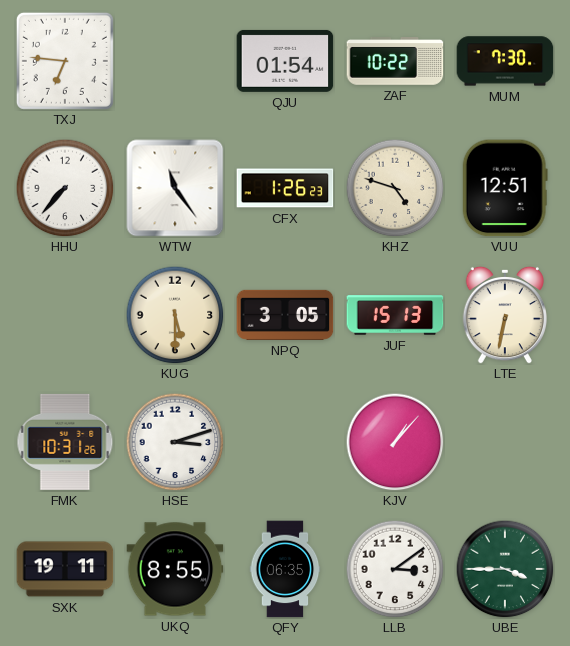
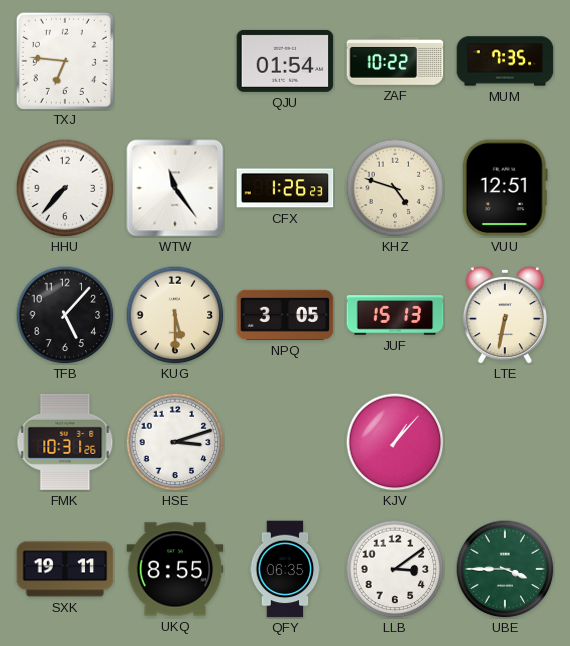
MUM: 7:30 -> 7:35
TFB: none -> 5:07
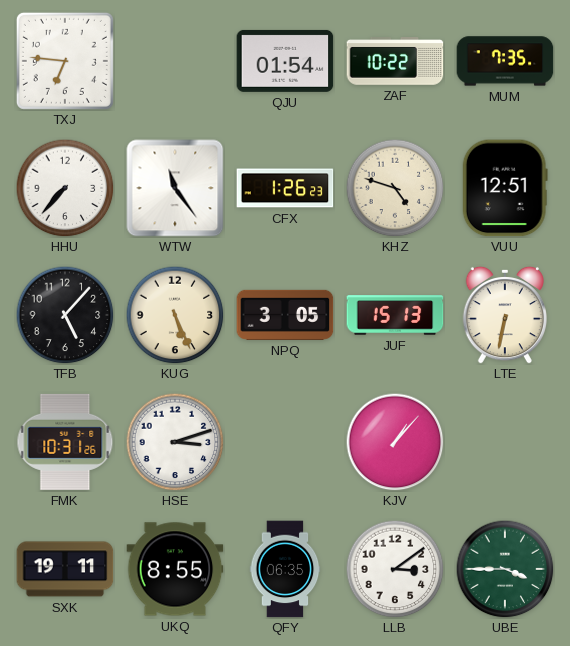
KUG: 5:30 -> 5:26
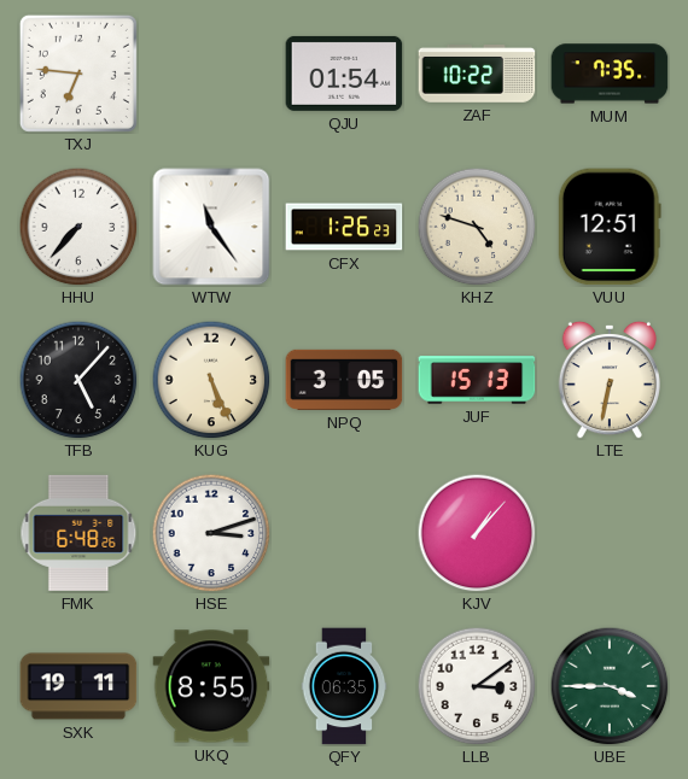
FMK: 10:31 -> 6:48
